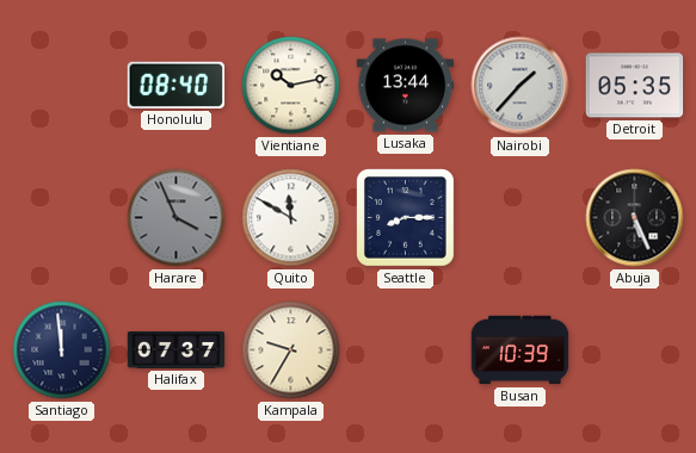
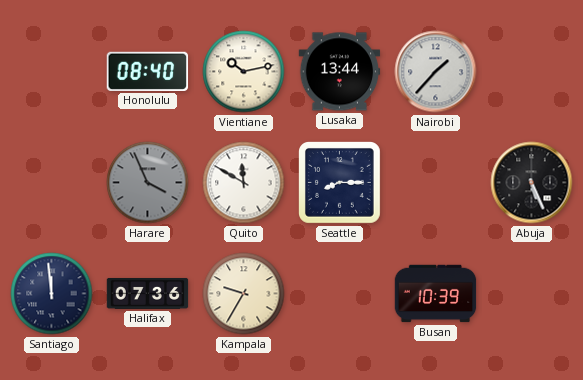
Detroit: 05:35 -> none
Halifax: 07:37 -> 07:36
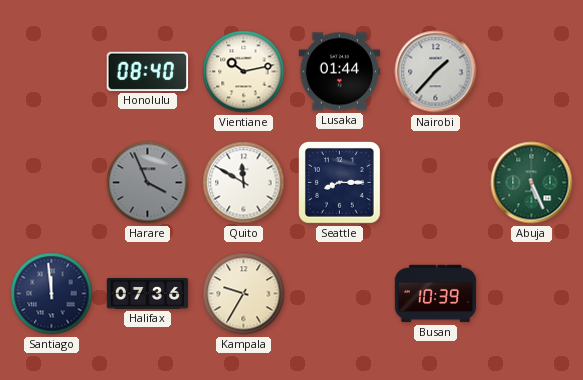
Lusaka: 13:44 -> 01:44
Abuja dial: black -> green
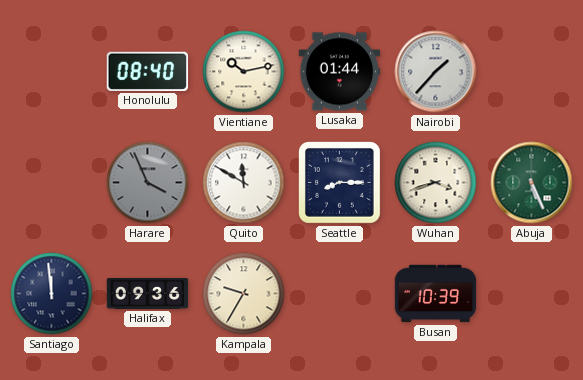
Wuhan: none -> 3:42
Halifax: 07:36 -> 09:36
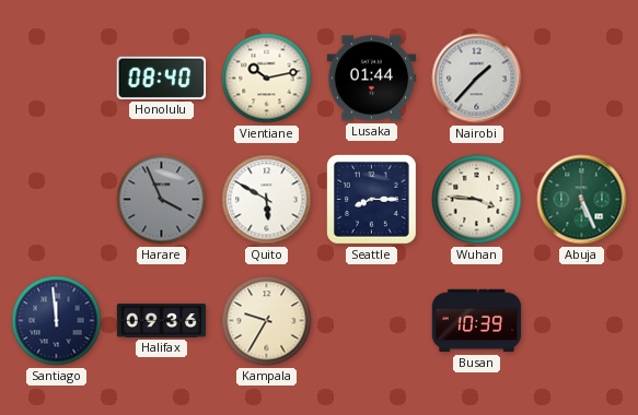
Quito: 11:50 -> 5:50
Wuhan: 3:42 -> 3:46
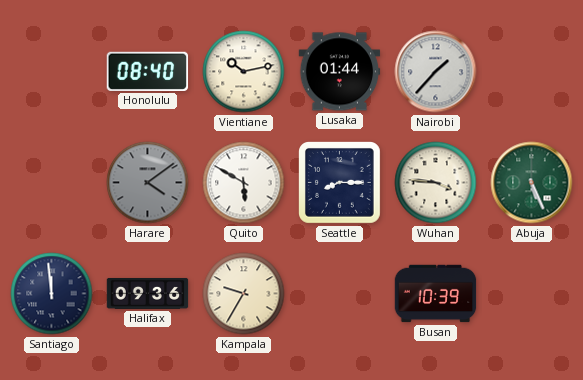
Harare: 3:56 -> 4:09
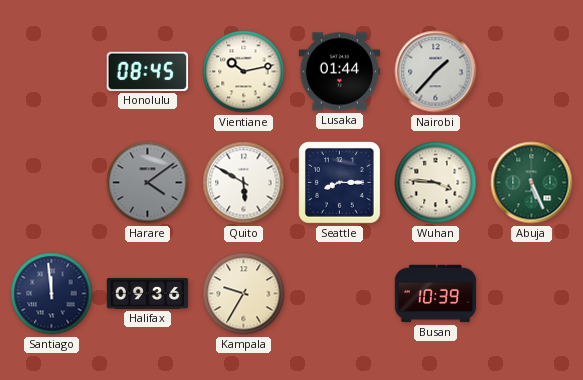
Honolulu: 08:40 -> 08:45
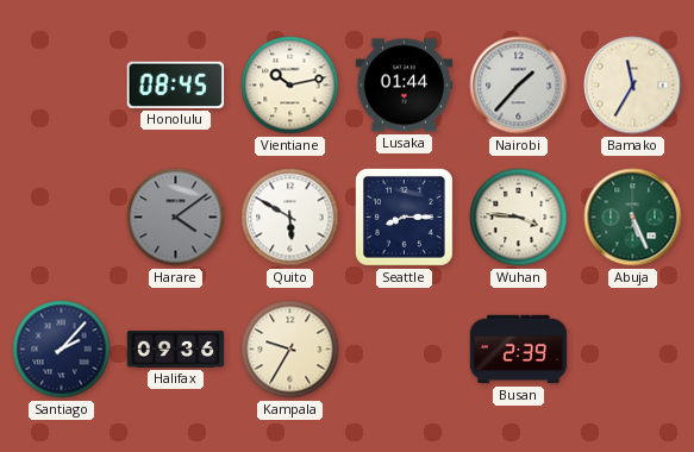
Bamako: none -> 11:35
Santiago: 11:59 -> 2:07
Busan: 10:39 -> 2:39
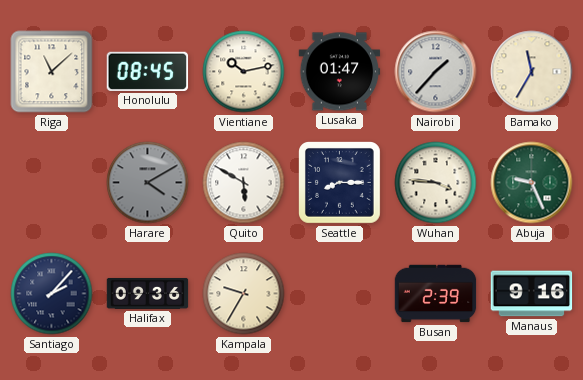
Riga: none -> 11:08
Lusaka: 01:44 -> 01:47
Harare: 4:09 -> 4:10
Abuja: 5:26 -> 9:26
Manaus: none -> 9:16
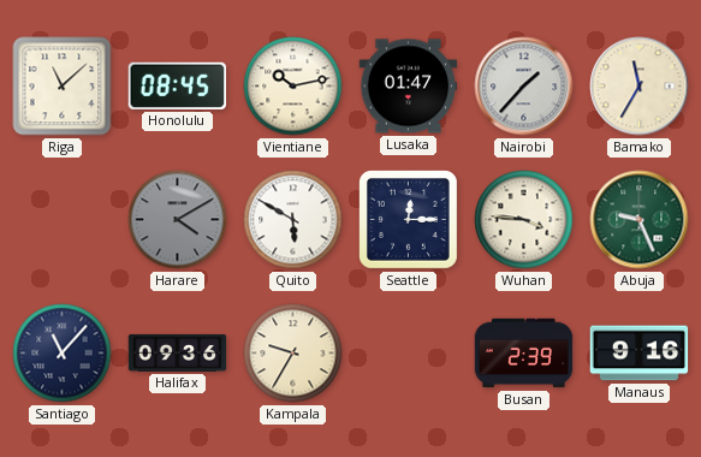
Seattle: 8:15 -> 12:15
Santiago: 2:07 -> 11:07
